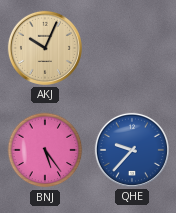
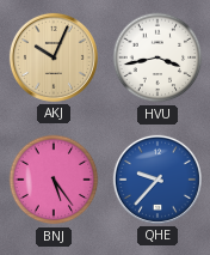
HVU: none -> 3:43
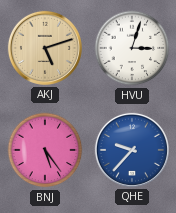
AKJ: 10:04 -> 5:12
HVU: 3:43 -> 3:03
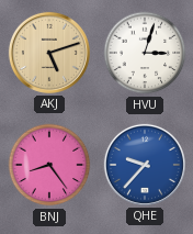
BNJ: 5:24 -> 8:24
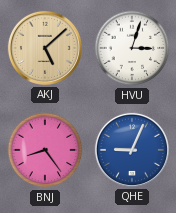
AKJ: 5:12 -> 5:08
QHE: 9:37 -> 9:04
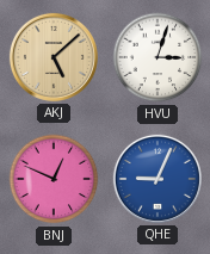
BNJ: 8:24 -> 12:49
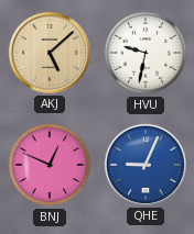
HVU: 3:03 -> 9:32
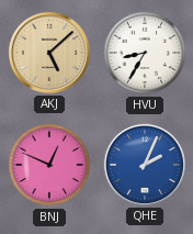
HVU: 9:32 -> 8:35
QHE: 9:04 -> 2:04
